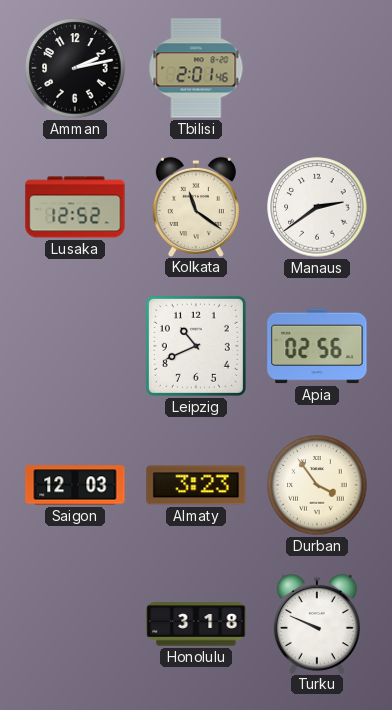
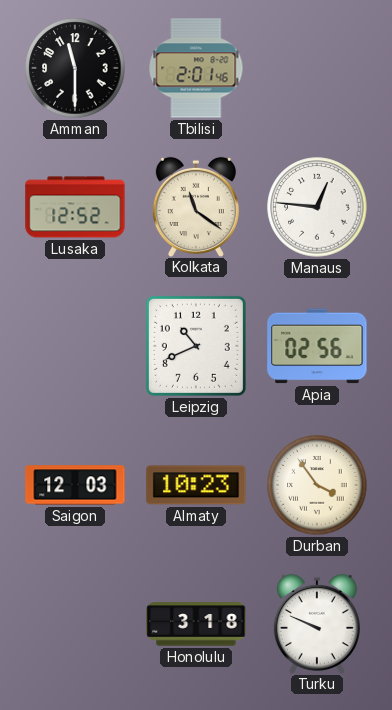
Amman: 2:13 -> 11:30
Manaus: 2:39 -> 12:46
Almaty: 3:23 -> 10:23
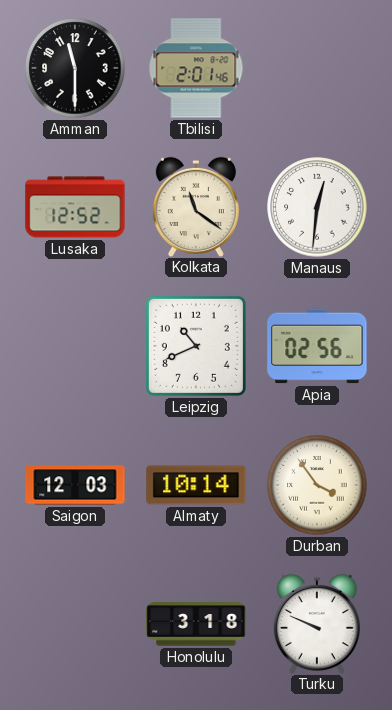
Manaus: 12:46 -> 12:31
Almaty: 10:23 -> 10:14
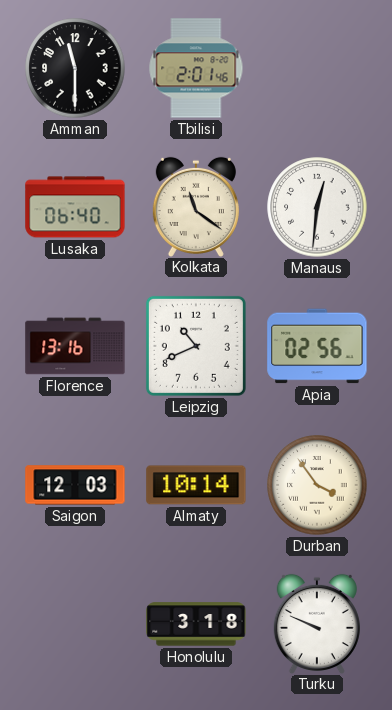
Lusaka: 12:52 -> 06:40
Florence: none -> 13:16
